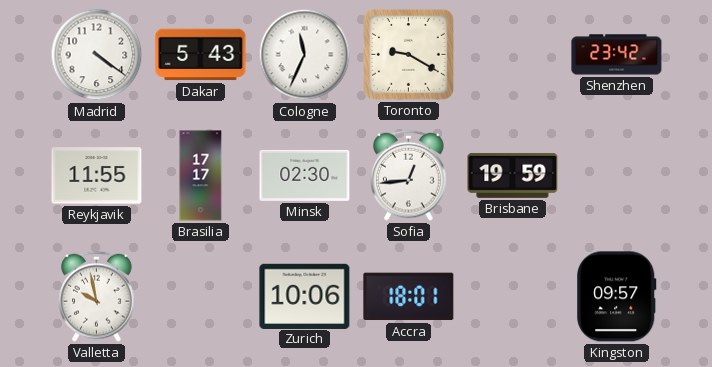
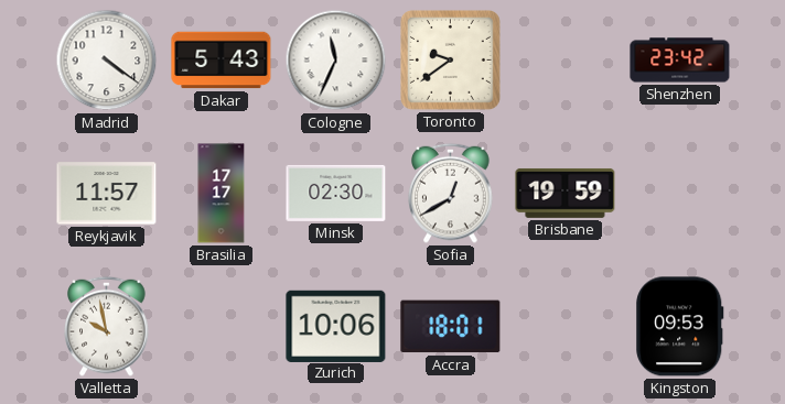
Toronto: 9:20 -> 9:39
Reykjavik: 11:55 -> 11:57
Sofia: 12:44 -> 12:40
Kingston: 09:57 -> 09:53
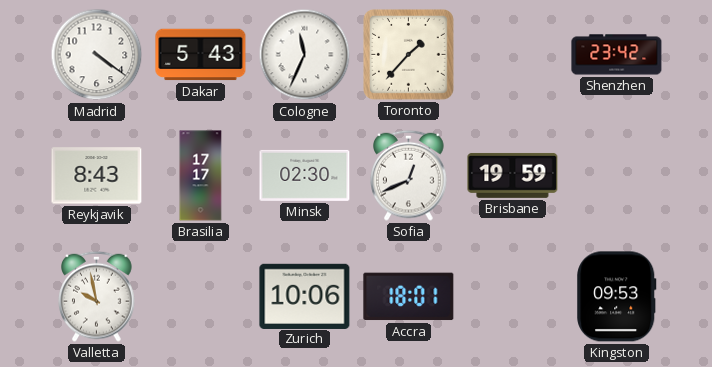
Toronto: 9:39 -> 1:37
Reykjavik: 11:57 -> 8:43
Sofia: 12:40 -> 12:41
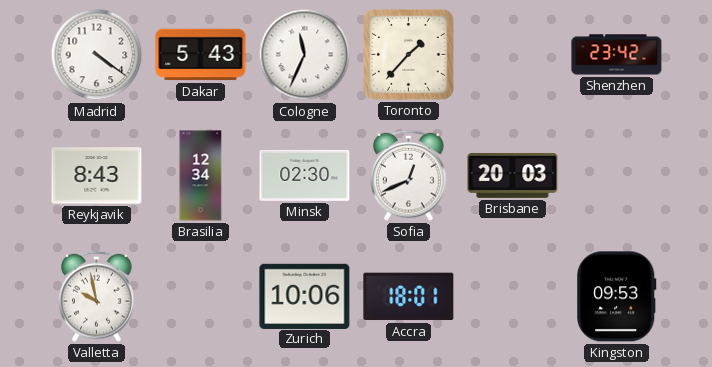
Brasilia: 17:17 -> 12:34
Brisbane: 19:59 -> 20:03
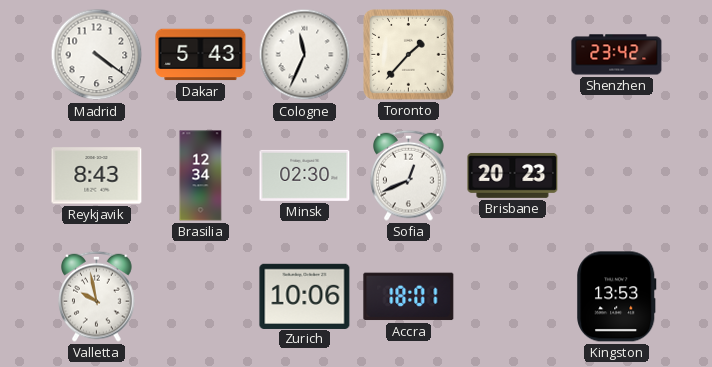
Brisbane: 20:03 -> 20:23
Kingston: 09:53 -> 13:53
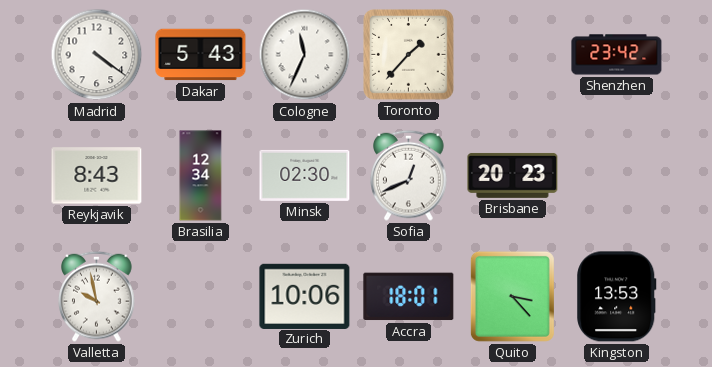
Quito: none -> 3:23
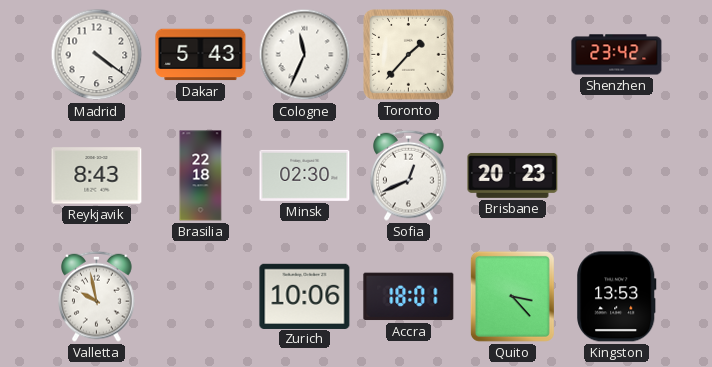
Brasilia: 12:34 -> 22:18
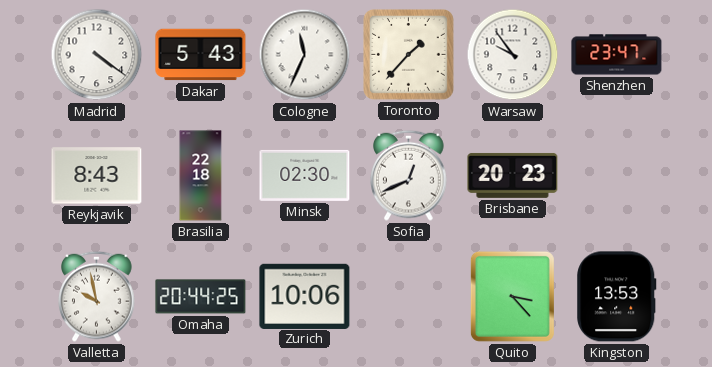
Warsaw: none -> 9:54
Shenzhen: 23:42 -> 23:47
Omaha: none -> 20:44
Accra: 18:01 -> none
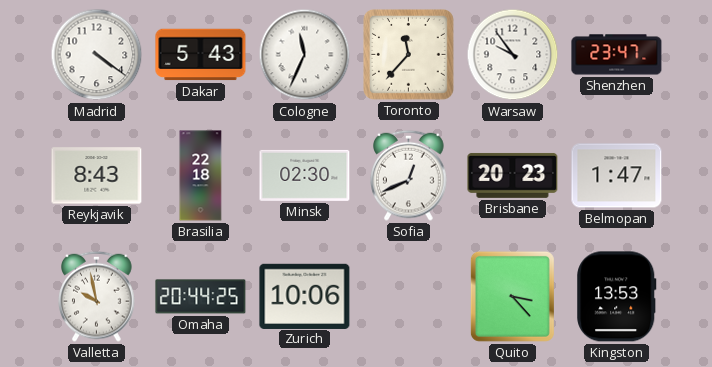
Toronto: 1:37 -> 11:37
Belmopan: none -> 1:47
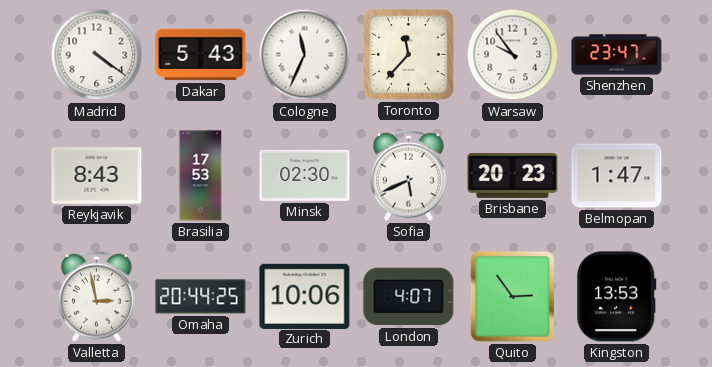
Brasilia: 22:18 -> 17:53
Sofia: 12:41 -> 5:41
Valletta: 9:58 -> 2:58
London: none -> 4:07
Quito: 3:23 -> 2:54
